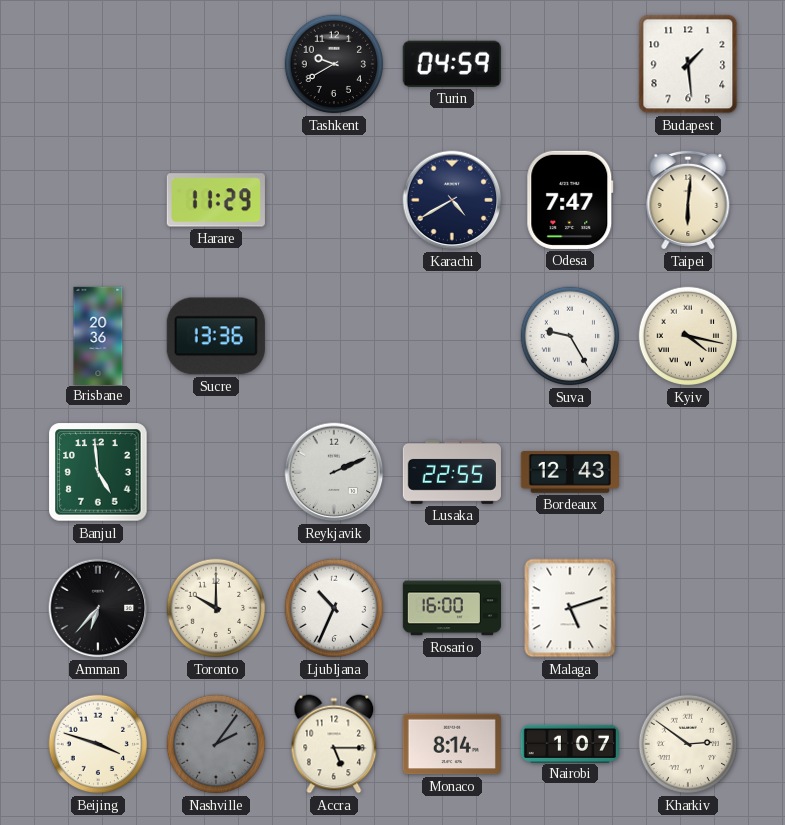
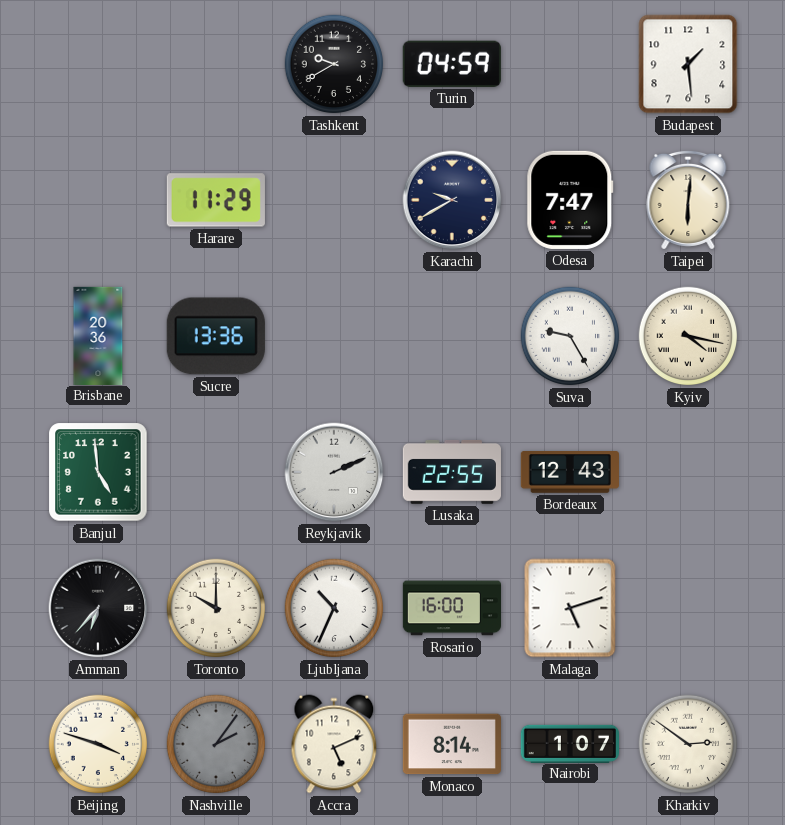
Karachi: 4:40 -> 9:40
Accra: 5:15 -> 5:11
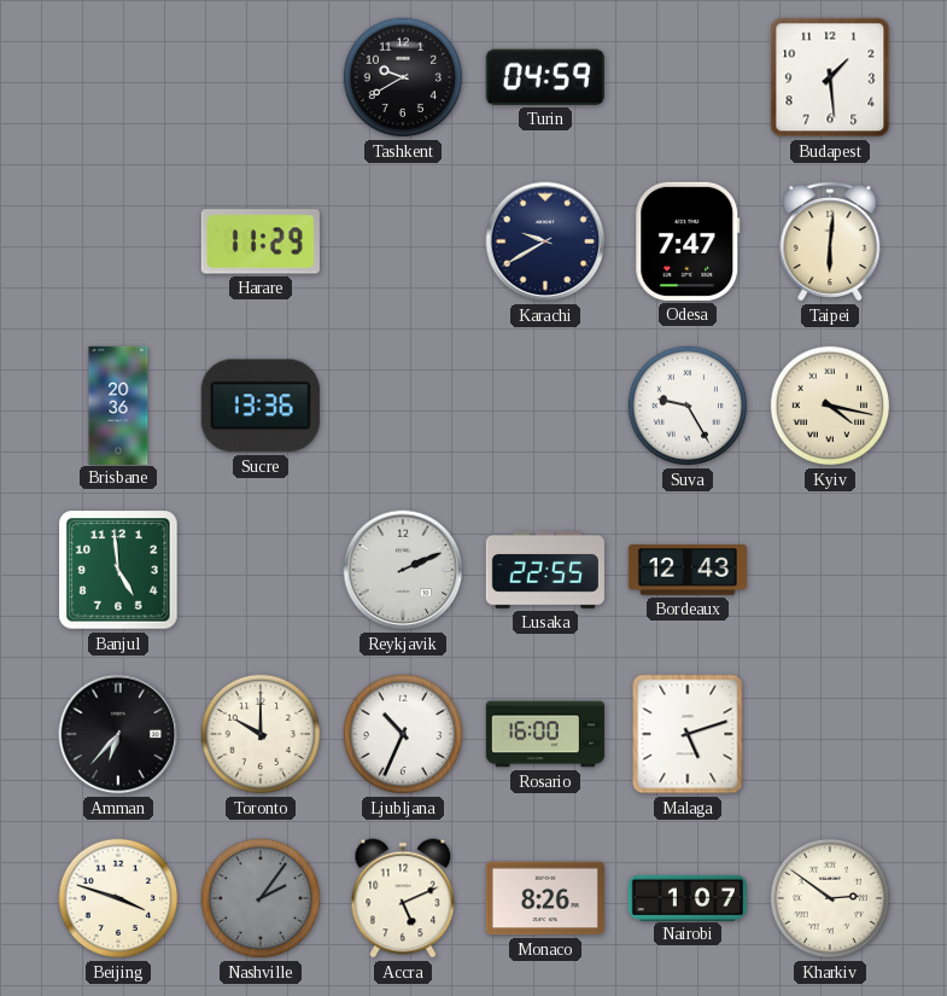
Monaco: 8:14 -> 8:26
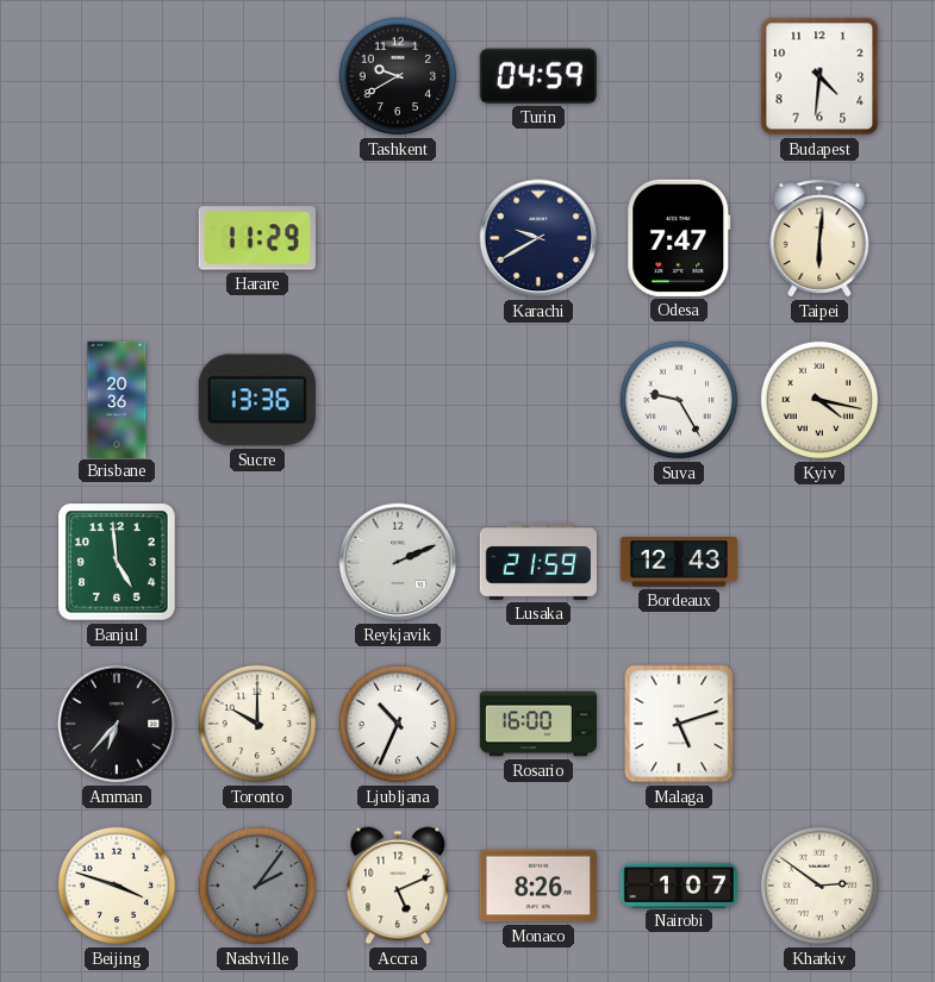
Budapest: 1:29 -> 4:31
Lusaka: 22:55 -> 21:59
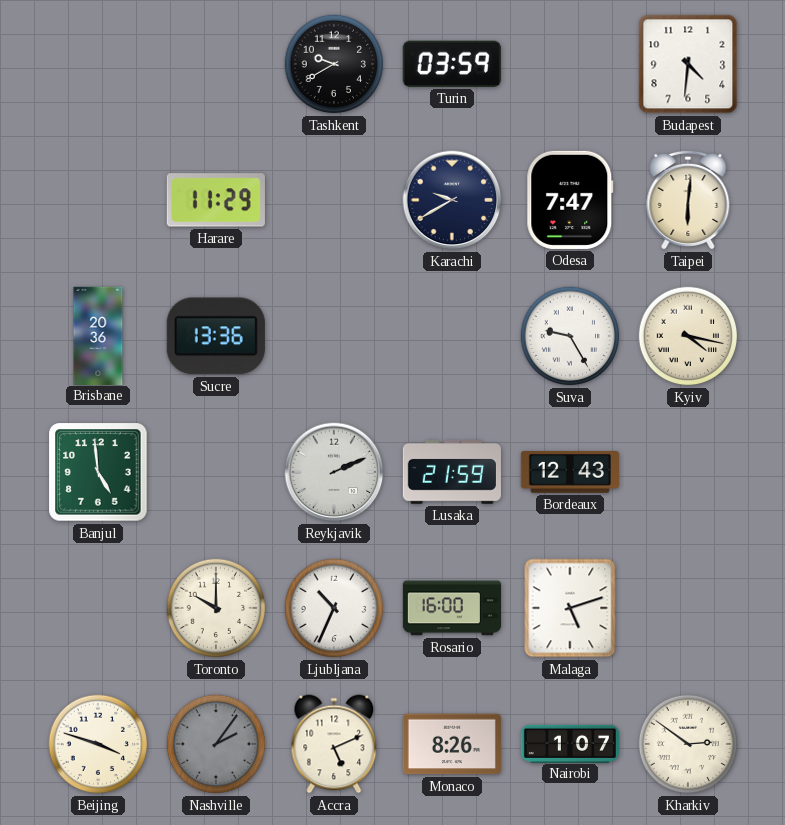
Turin: 04:59 -> 03:59
Amman: 6:37 -> none
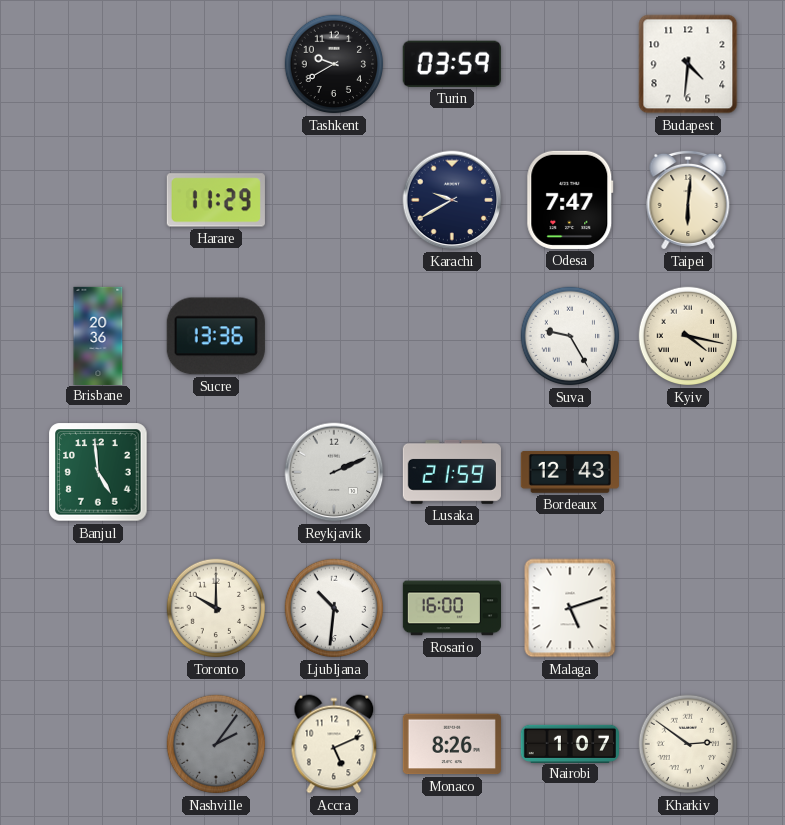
Ljubljana: 10:34 -> 10:31
Beijing: 3:48 -> none
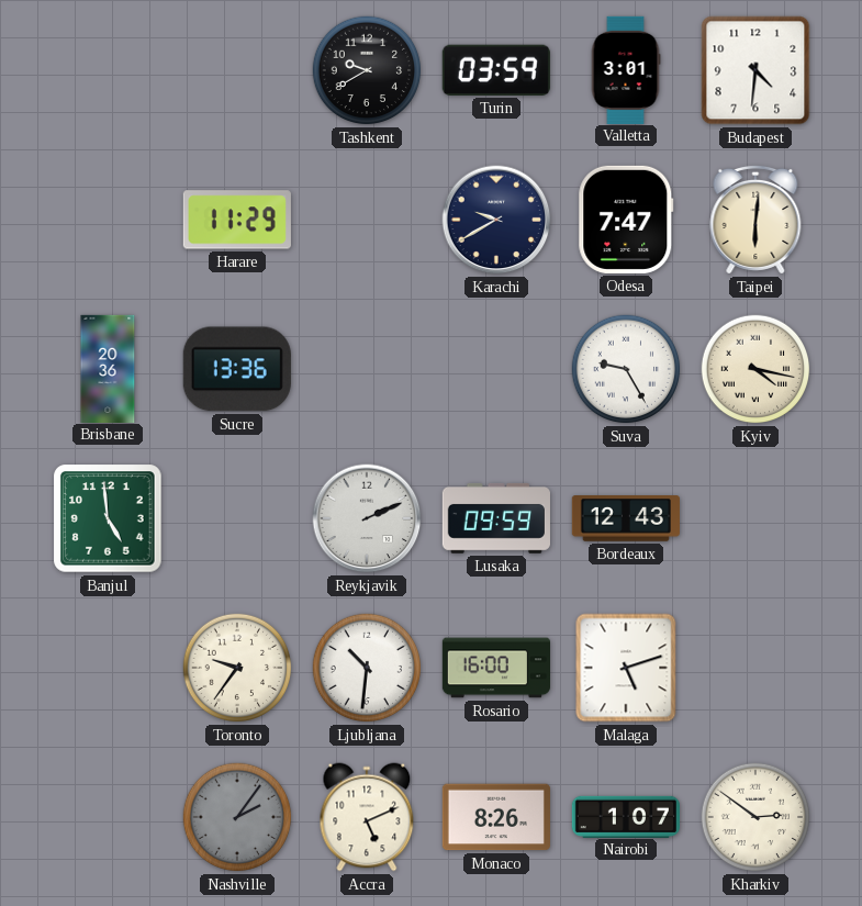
Valletta: none -> 3:01
Lusaka: 21:59 -> 09:59
Toronto: 10:00 -> 9:36
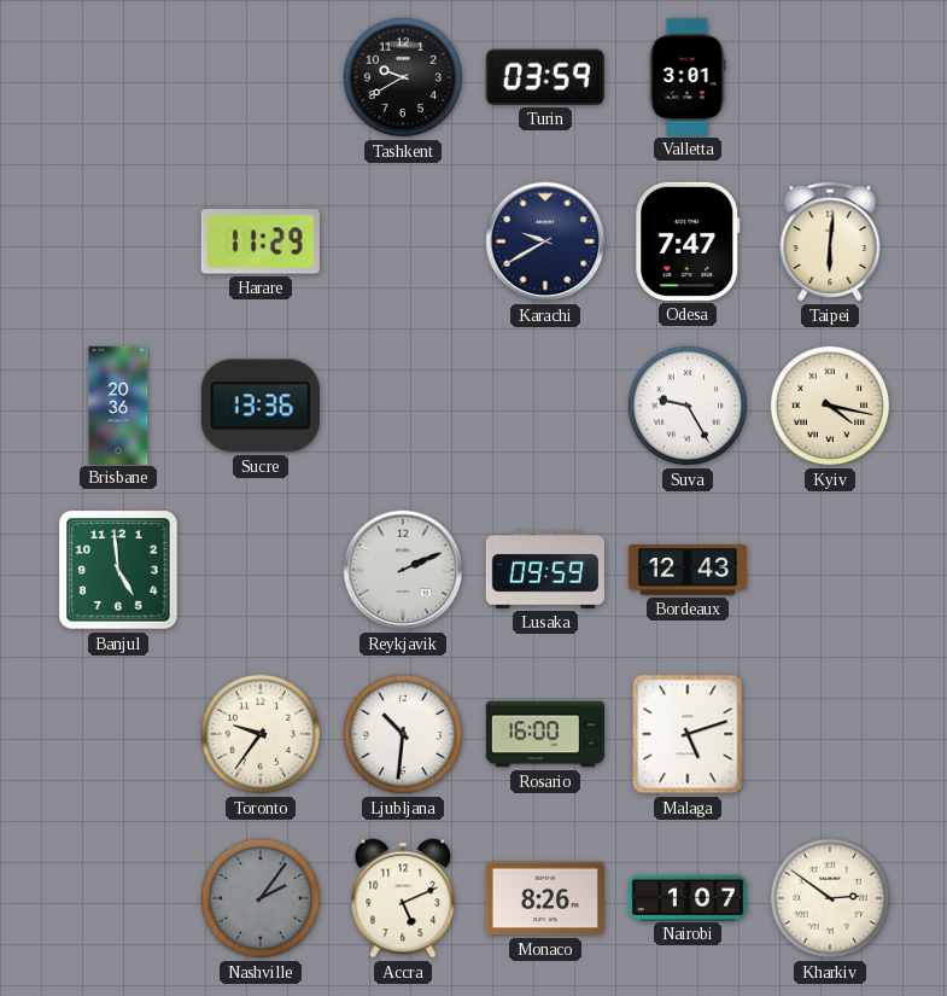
Budapest: 4:31 -> none
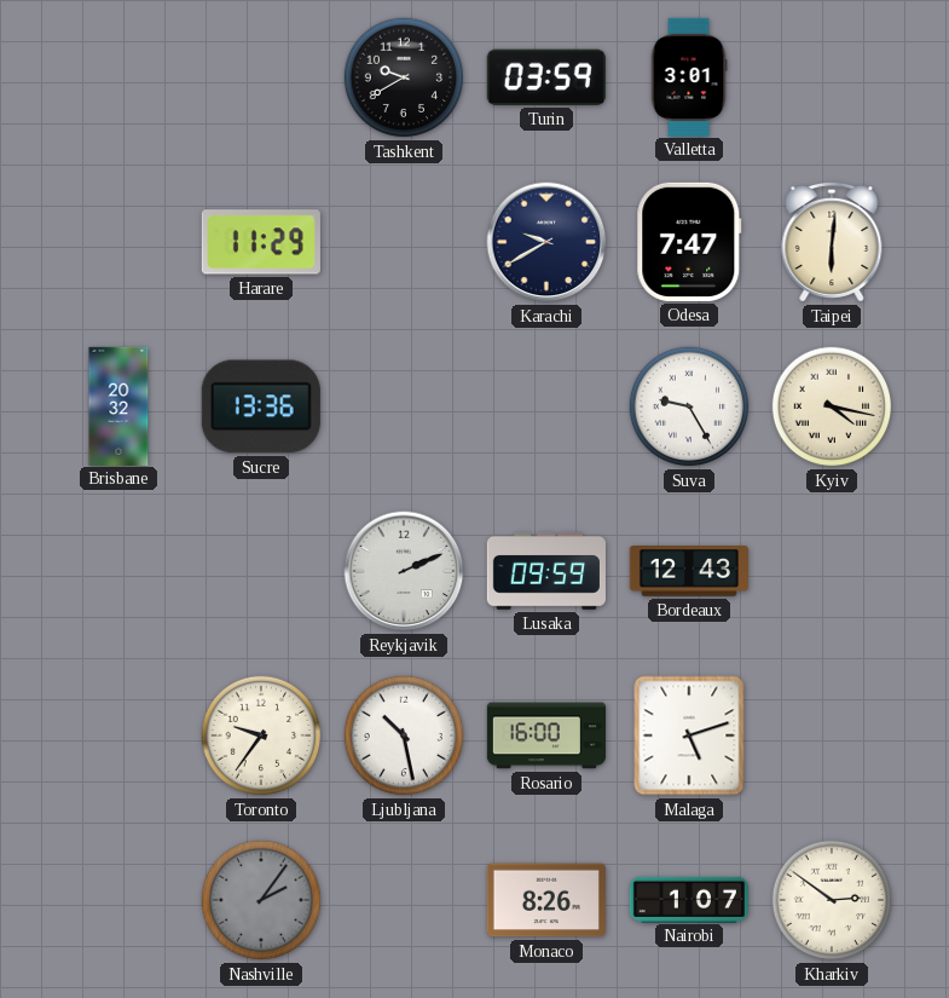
Brisbane: 20:36 -> 20:32
Banjul: 4:59 -> none
Ljubljana: 10:31 -> 10:28
Accra: 5:11 -> none
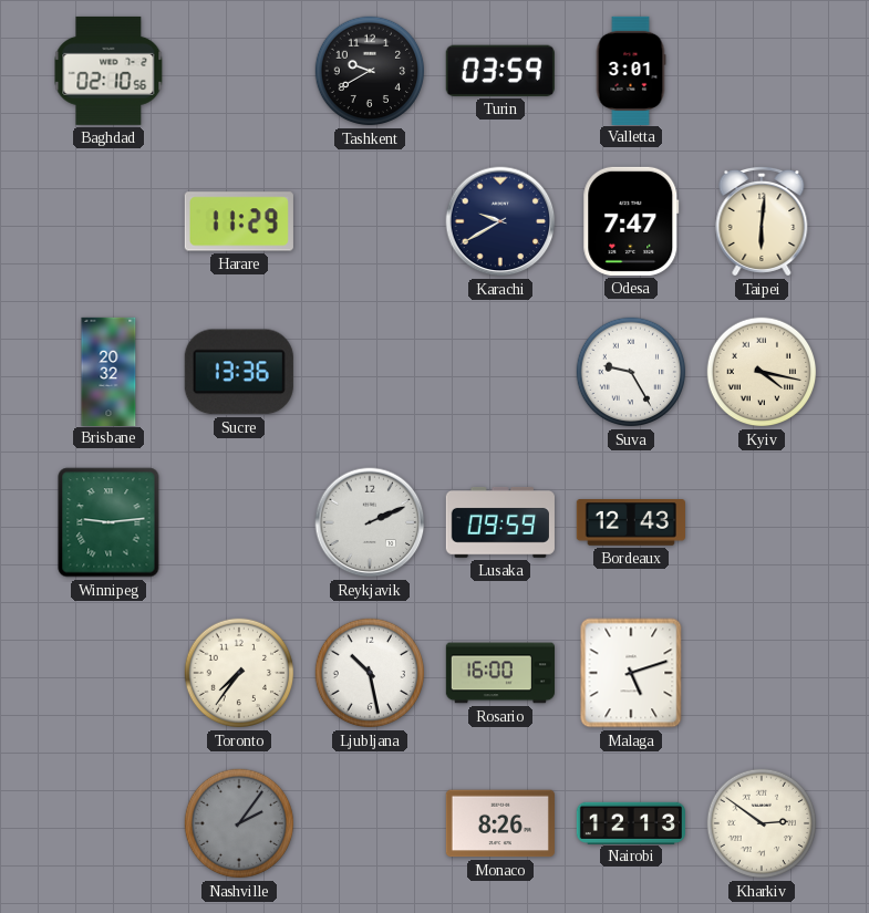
Baghdad: none -> 02:10
Winnipeg: none -> 9:14
Toronto: 9:36 -> 7:36
Nairobi: 1:07 -> 12:13
